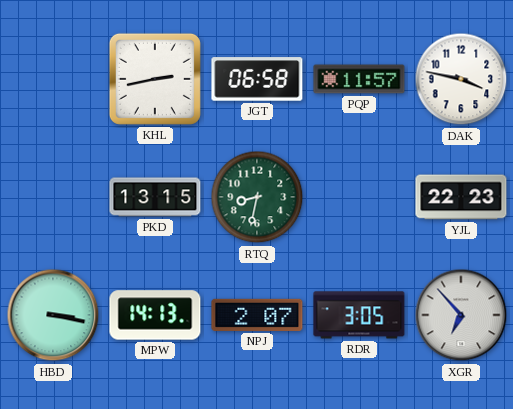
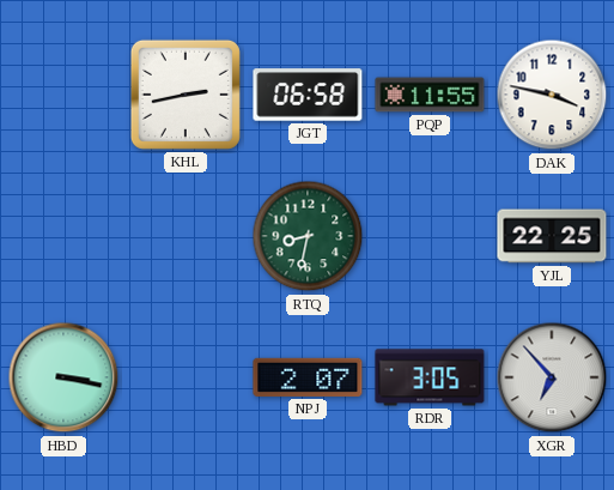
PQP: 11:57 -> 11:55
PKD: 13:15 -> none
YJL: 22:23 -> 22:25
MPW: 14:13 -> none
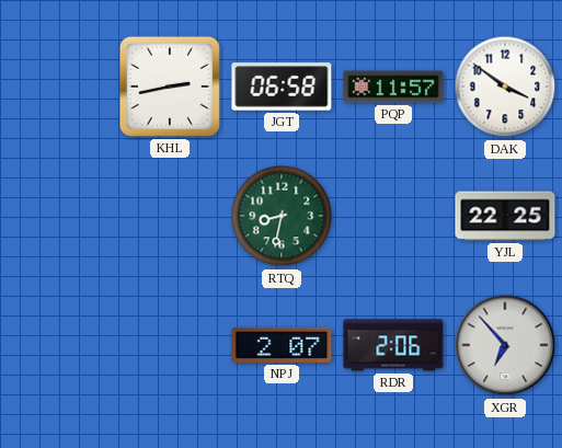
PQP: 11:55 -> 11:57
DAK: 3:47 -> 3:51
HBD: 3:17 -> none
RDR: 3:05 -> 2:06
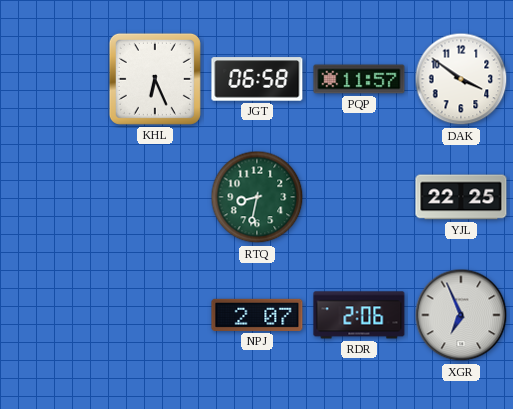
KHL: 2:43 -> 6:26
XGR: 6:53 -> 6:56
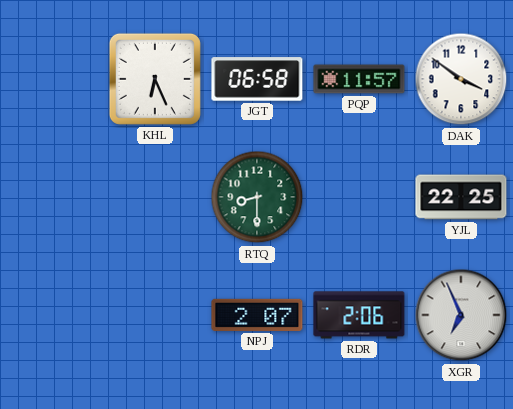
RTQ: 8:32 -> 8:30
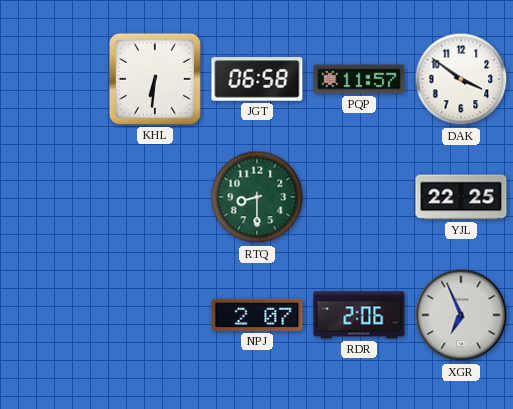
KHL: 6:26 -> 6:31
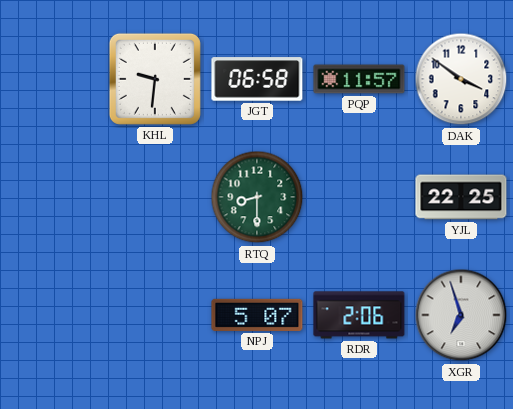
KHL: 6:31 -> 9:31
NPJ: 2:07 -> 5:07
XGR: 6:56 -> 6:57
